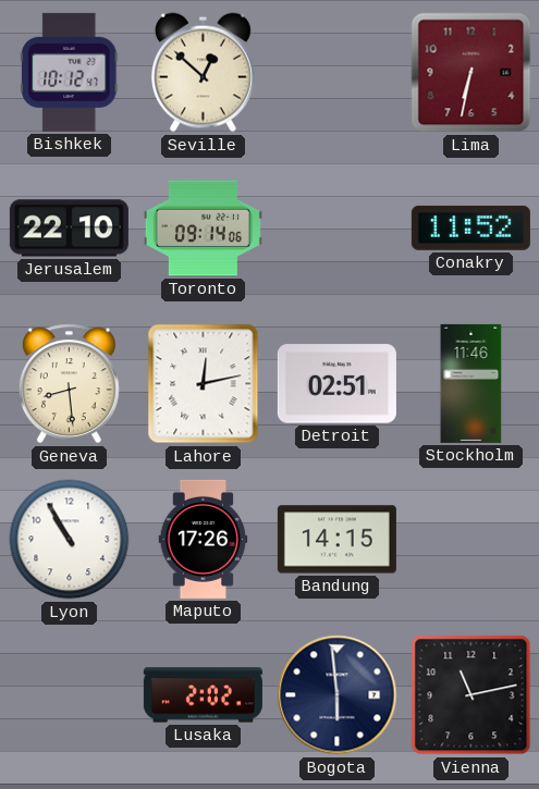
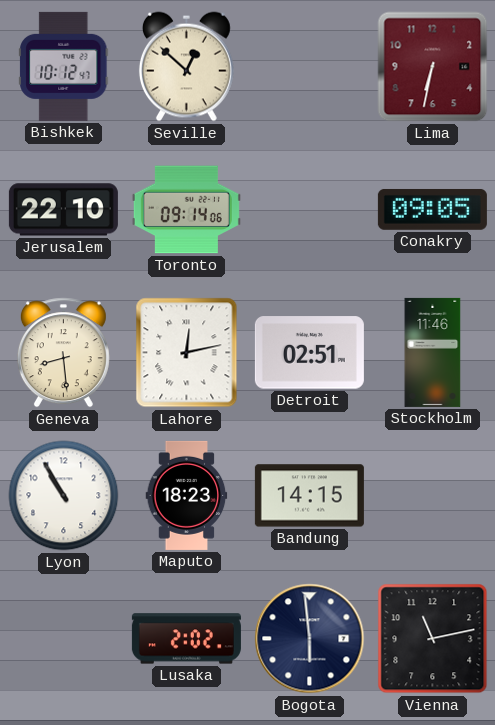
Conakry: 11:52 -> 09:05
Maputo: 17:26 -> 18:23
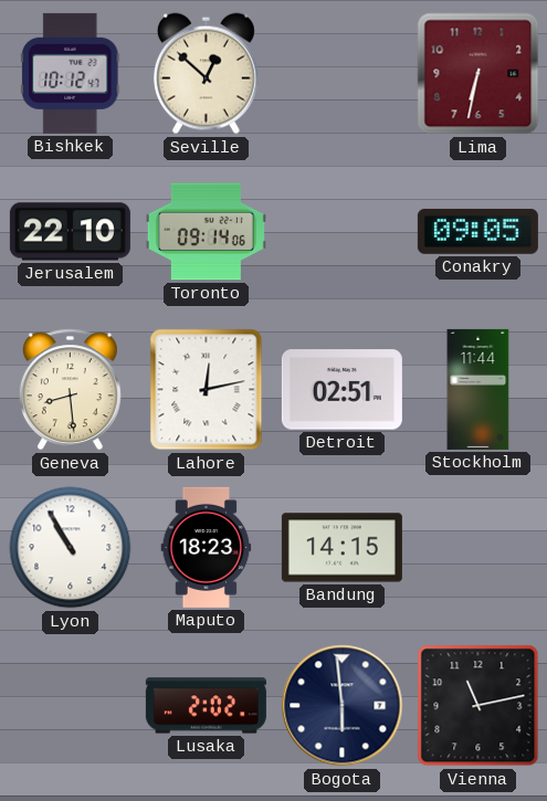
Stockholm: 11:46 -> 11:44
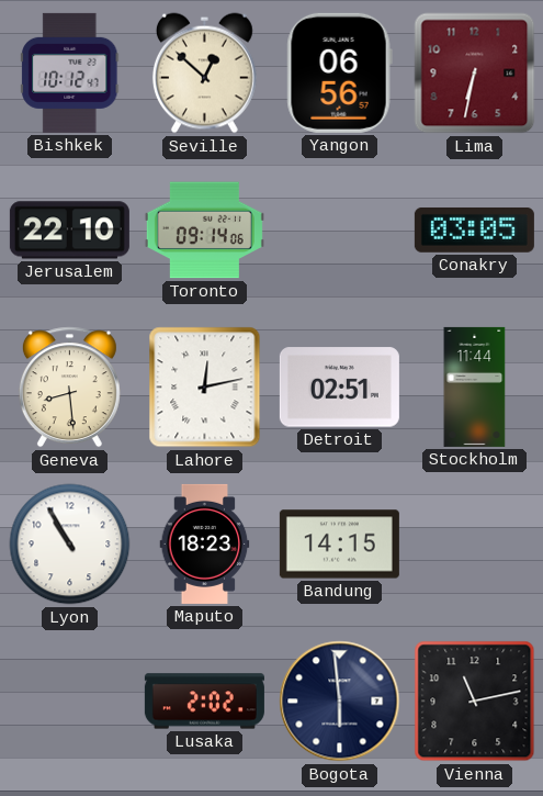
Yangon: none -> 06:56
Conakry: 09:05 -> 03:05
